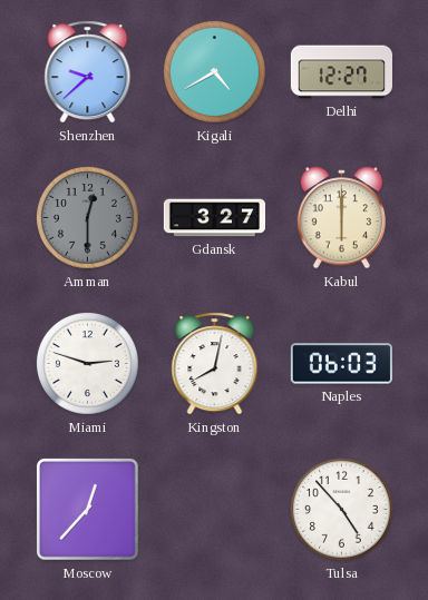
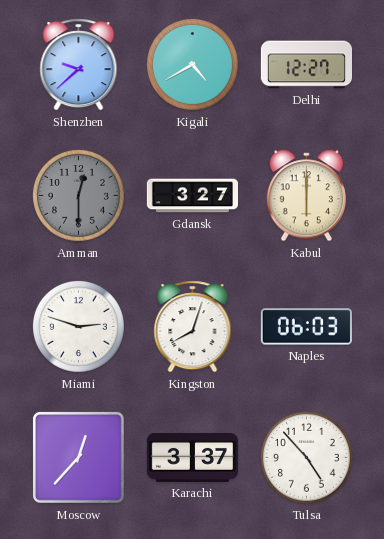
Kingston: 8:02 -> 8:03
Karachi: none -> 3:37
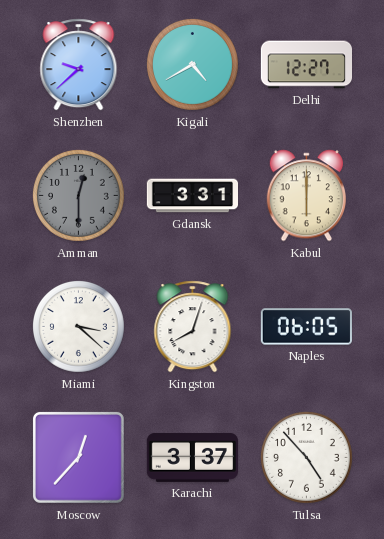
Gdansk: 3:27 -> 3:31
Miami: 2:48 -> 3:22
Naples: 06:03 -> 06:05
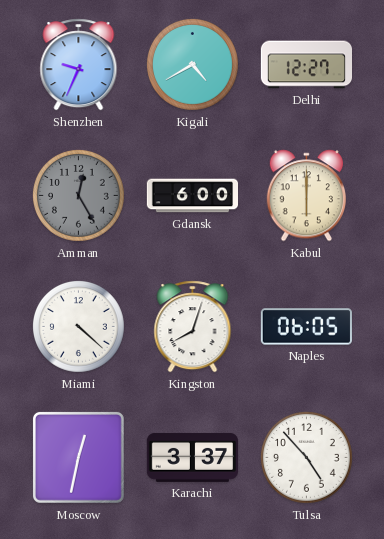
Shenzhen: 9:38 -> 9:34
Amman: 12:30 -> 12:25
Gdansk: 3:31 -> 6:00
Miami: 3:22 -> 4:22
Moscow: 12:37 -> 12:32
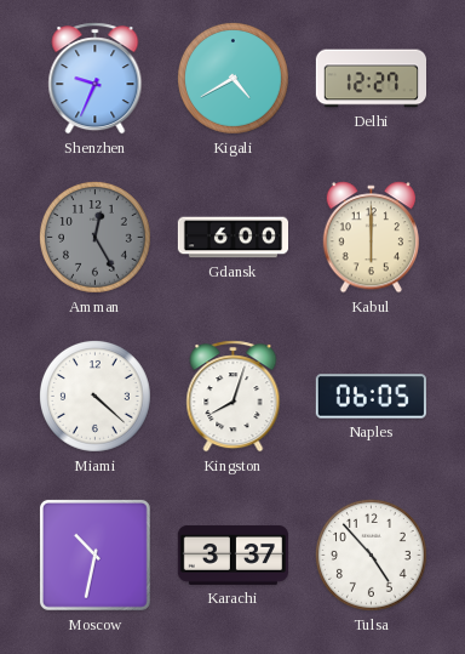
Moscow: 12:32 -> 10:32
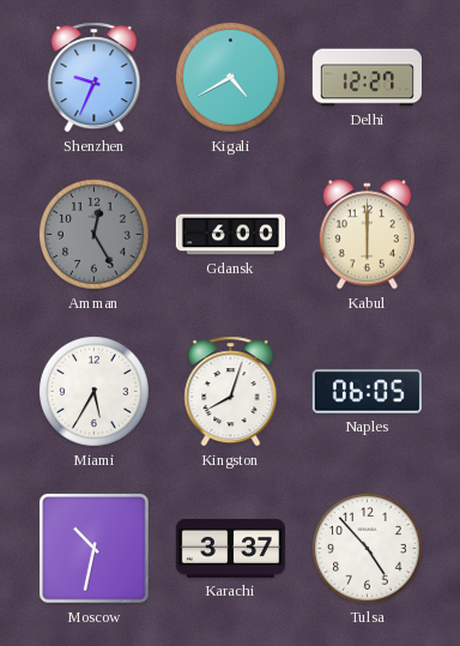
Miami: 4:22 -> 5:35
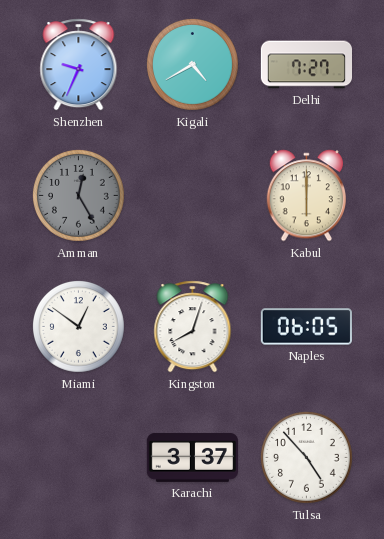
Delhi: 12:27 -> 7:27
Gdansk: 6:00 -> none
Miami: 5:35 -> 12:51
Moscow: 10:32 -> none
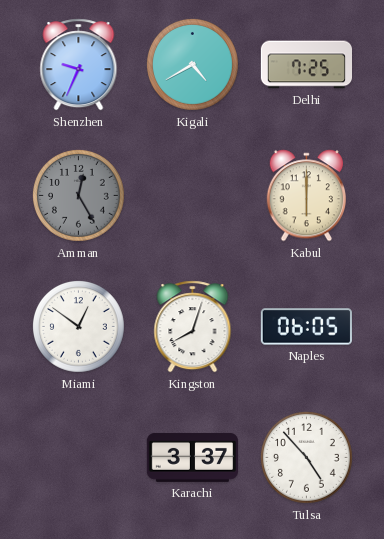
Delhi: 7:27 -> 7:25
